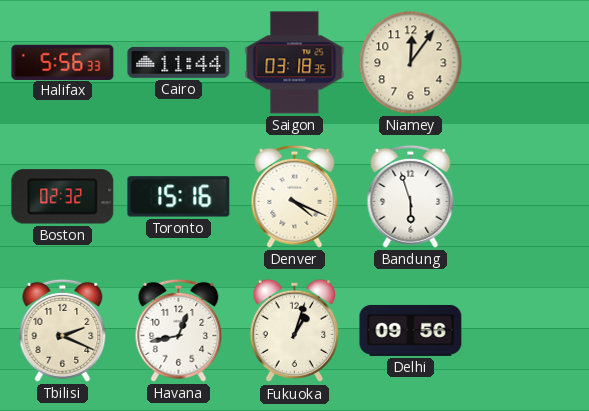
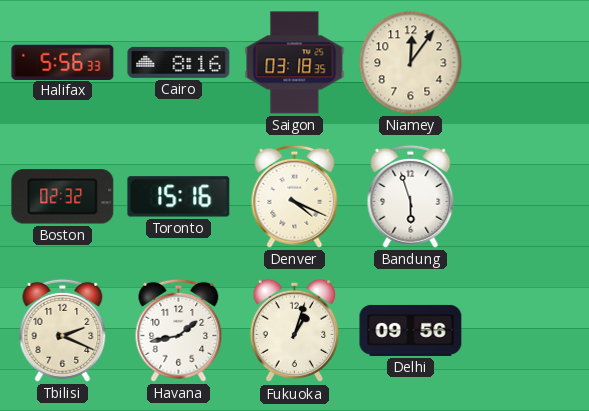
Cairo: 11:44 -> 8:16
Havana: 12:43 -> 1:43
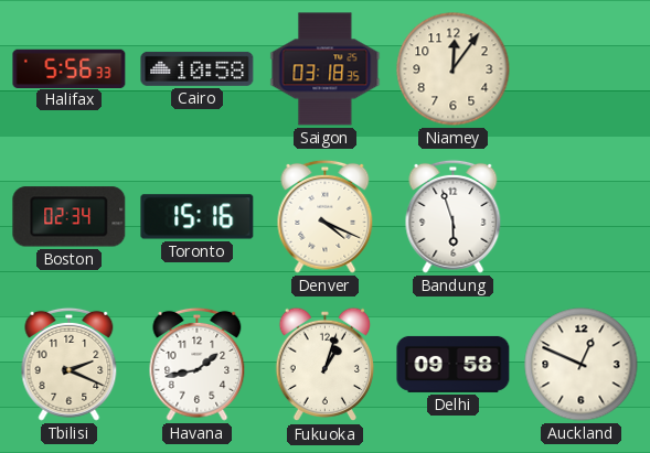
Cairo: 8:16 -> 10:58
Boston: 02:32 -> 02:34
Delhi: 09:56 -> 09:58
Auckland: none -> 12:49
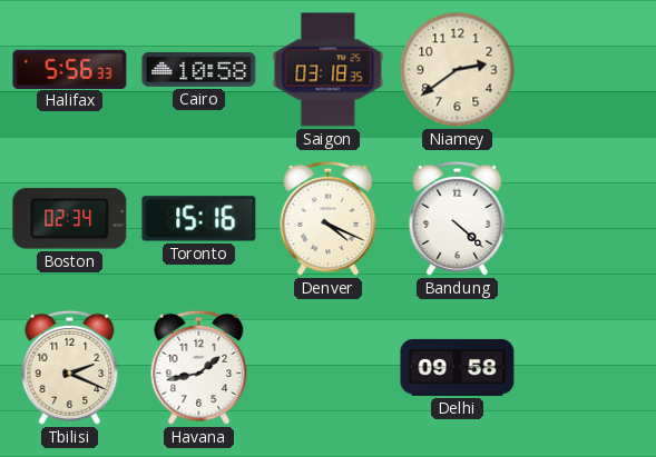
Niamey: 12:06 -> 2:39
Bandung: 5:57 -> 4:22
Fukuoka: 1:03 -> none
Auckland: 12:49 -> none
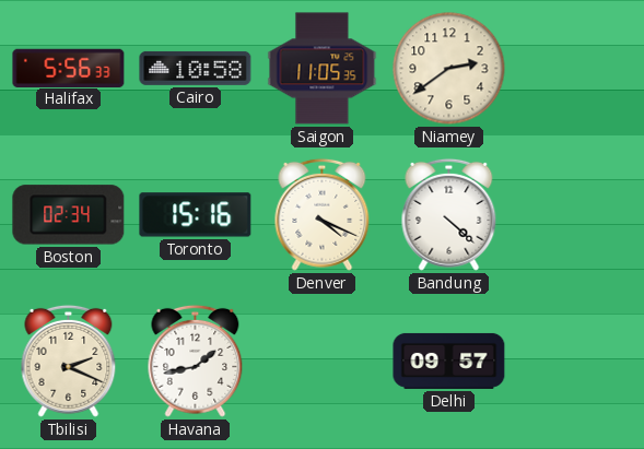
Saigon: 03:18 -> 11:05
Delhi: 09:58 -> 09:57
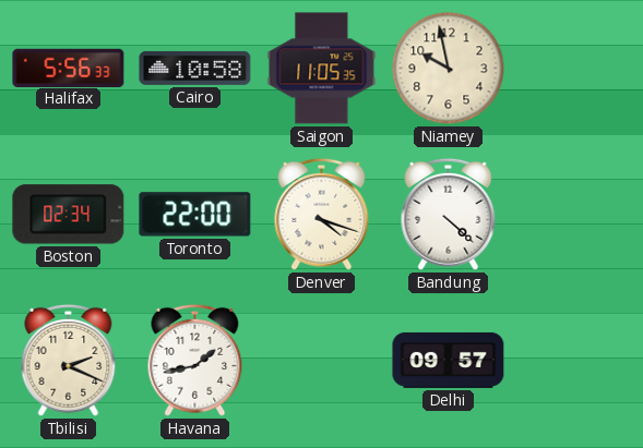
Niamey: 2:39 -> 9:58
Toronto: 15:16 -> 22:00
Denver: 4:19 -> 4:18
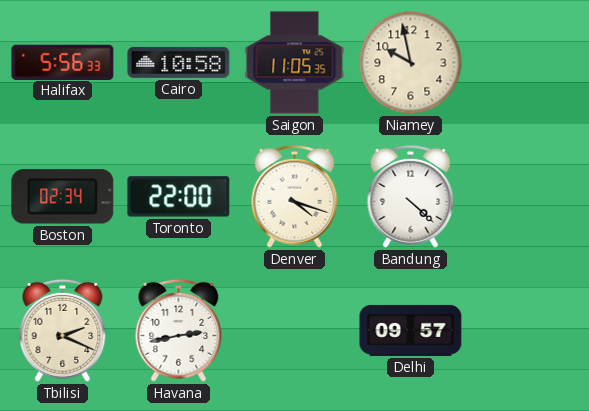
Havana: 1:43 -> 2:43
